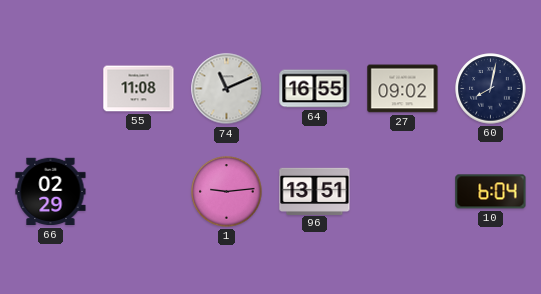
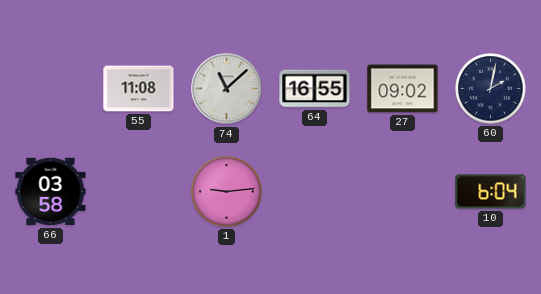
74: 11:11 -> 11:08
60: 8:02 -> 2:02
66: 02:29 -> 03:58
96: 13:51 -> none
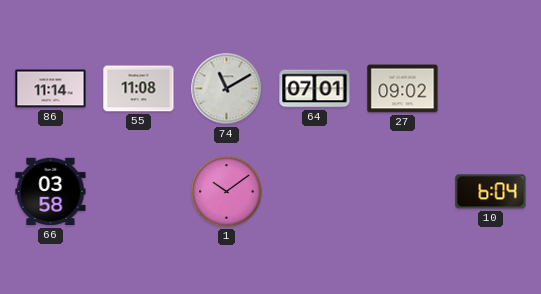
86: none -> 11:14
74: 11:08 -> 11:10
64: 16:55 -> 07:01
60: 2:02 -> none
1: 9:14 -> 10:09
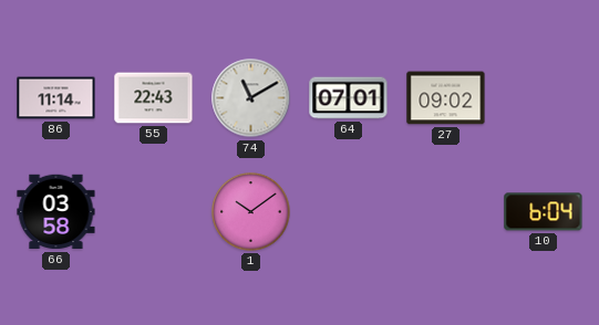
55: 11:08 -> 22:43
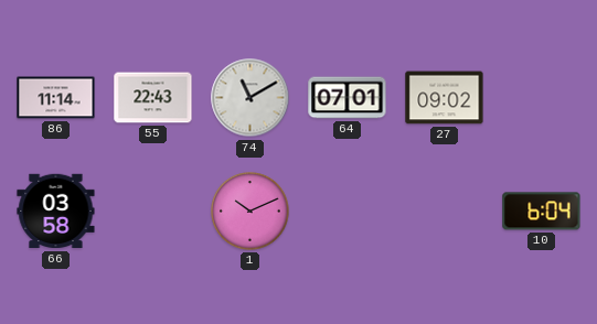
1: 10:09 -> 10:11
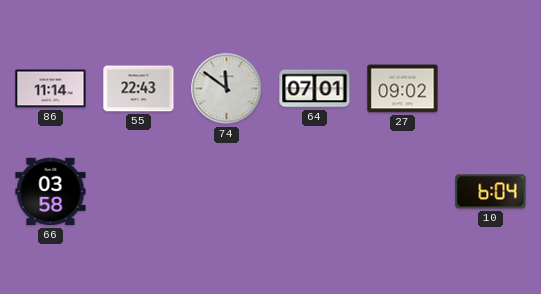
74: 11:10 -> 11:51
1: 10:11 -> none
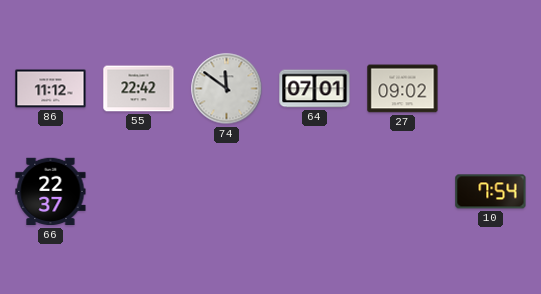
86: 11:14 -> 11:12
55: 22:43 -> 22:42
66: 03:58 -> 22:37
10: 6:04 -> 7:54
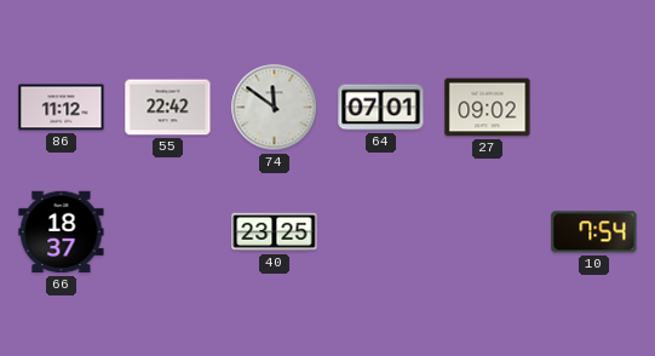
66: 22:37 -> 18:37
40: none -> 23:25
